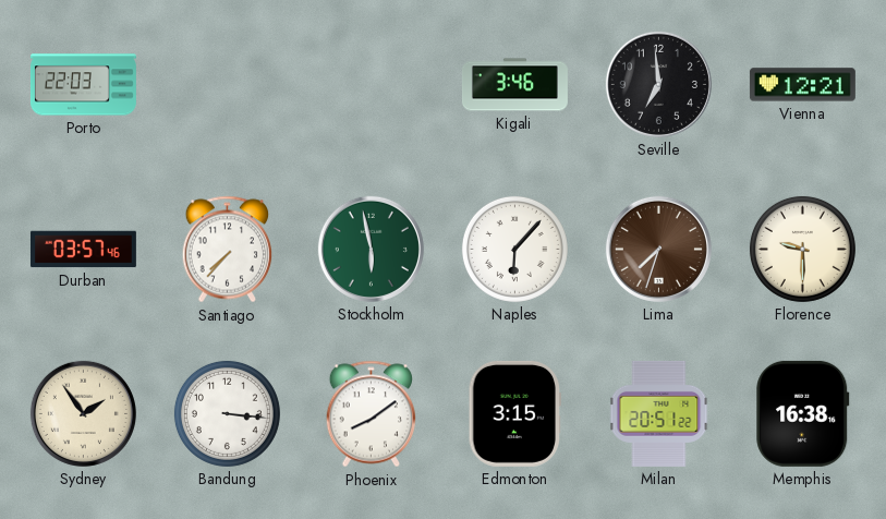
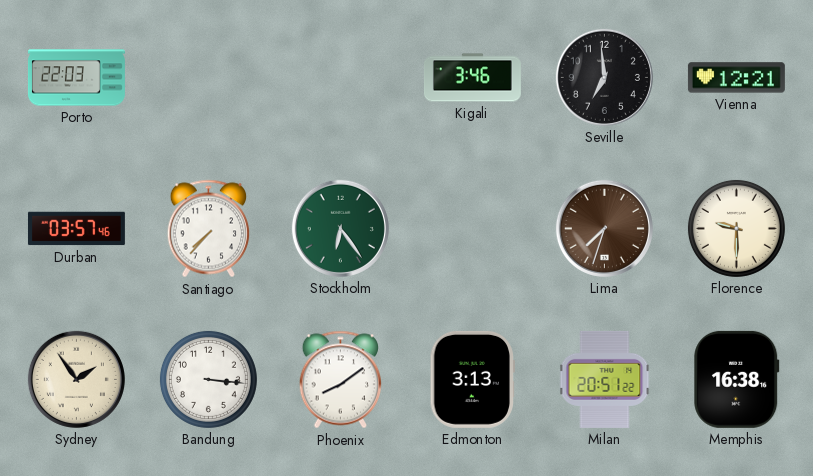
Stockholm: 5:58 -> 6:24
Naples: 6:07 -> none
Edmonton: 3:15 -> 3:13
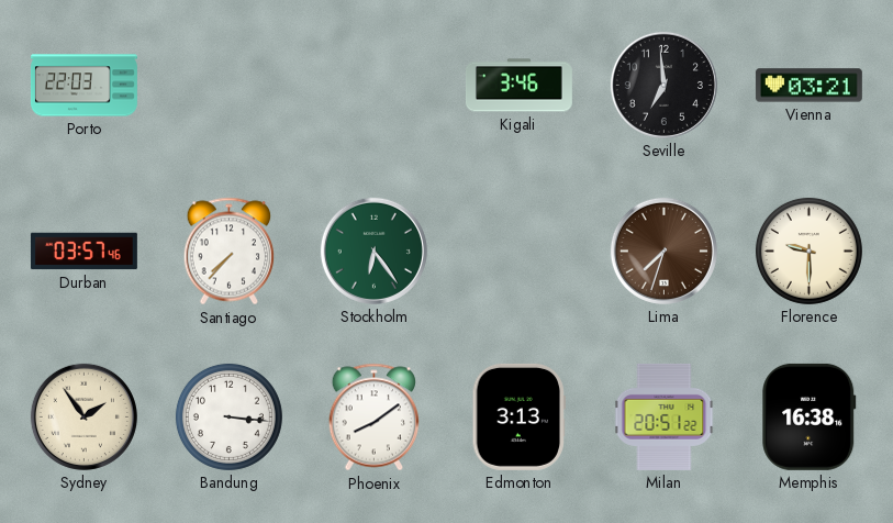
Vienna: 12:21 -> 03:21
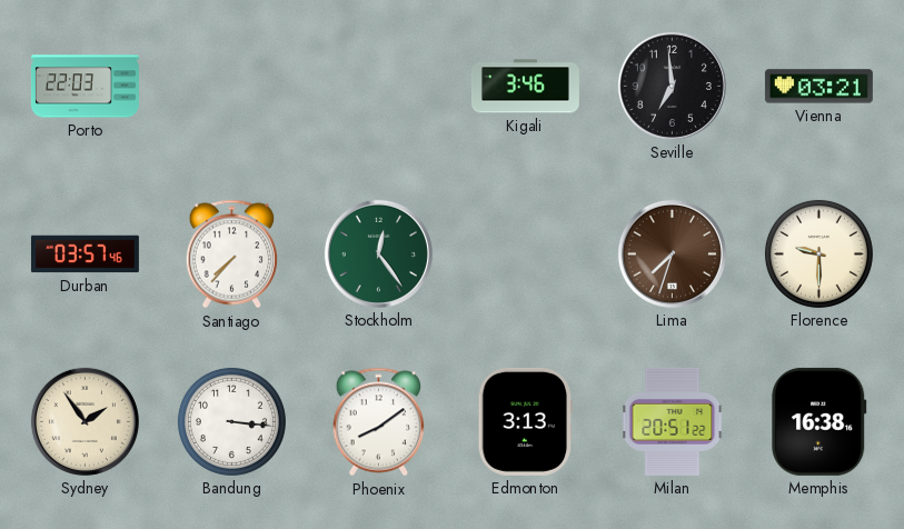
Stockholm: 6:24 -> 12:24
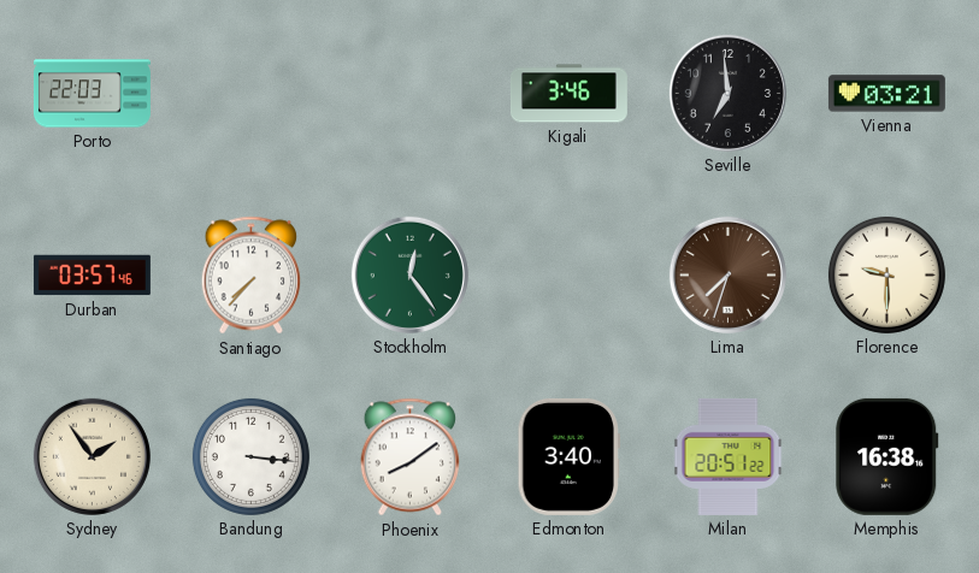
Edmonton: 3:13 -> 3:40
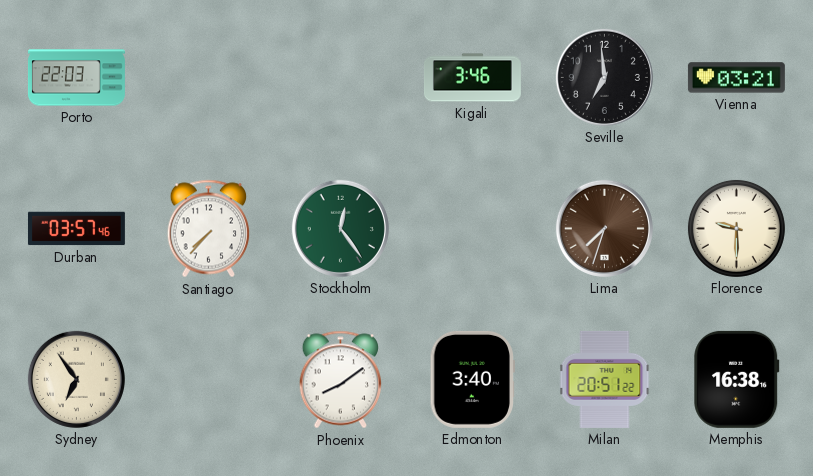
Sydney: 1:54 -> 6:54
Bandung: 3:16 -> none
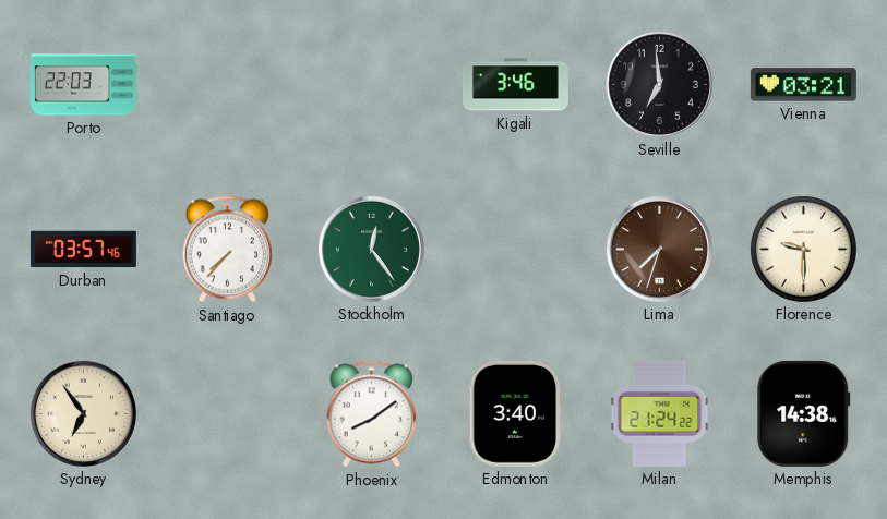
Milan: 20:51 -> 21:24
Memphis: 16:38 -> 14:38
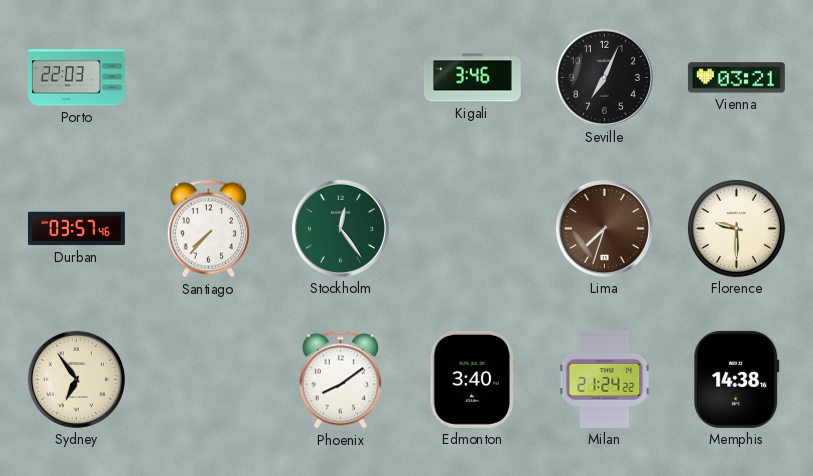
Seville: 6:59 -> 7:04
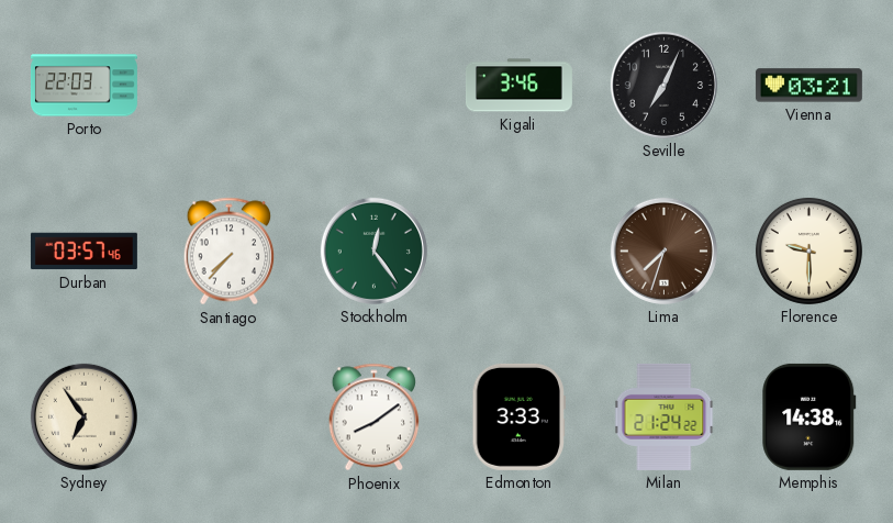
Edmonton: 3:40 -> 3:33
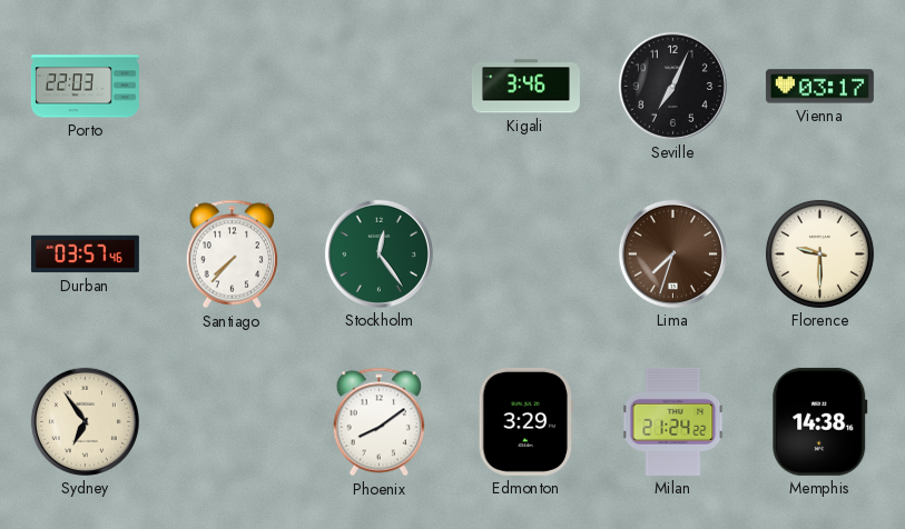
Vienna: 03:21 -> 03:17
Edmonton: 3:33 -> 3:29
